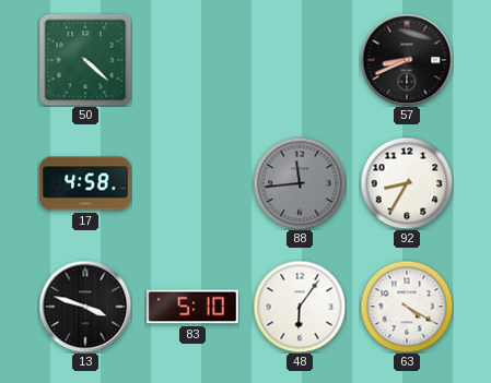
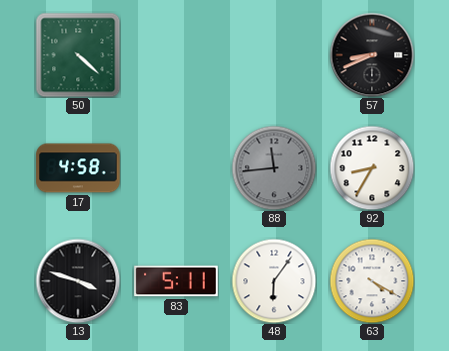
83: 5:10 -> 5:11
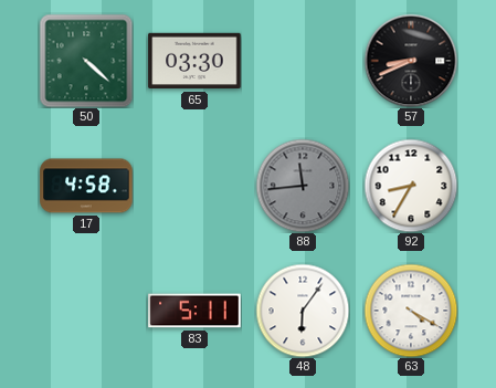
65: none -> 03:30
13: 3:48 -> none
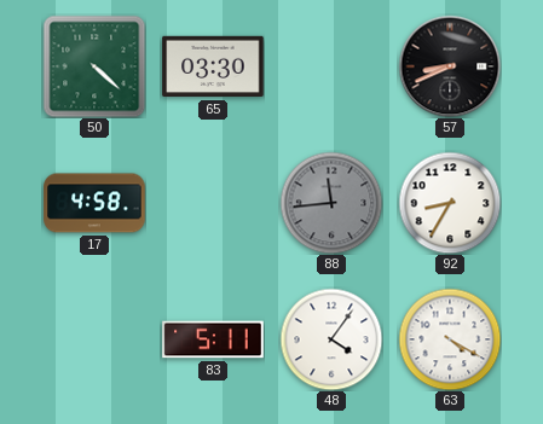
48: 6:06 -> 4:06
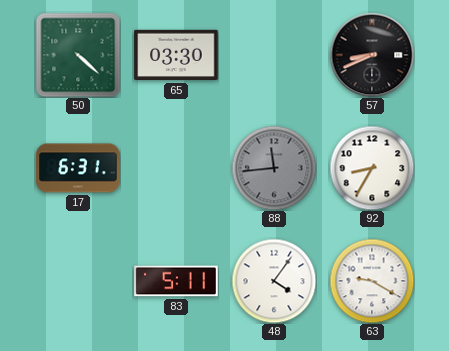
17: 4:58 -> 6:31
63: 4:20 -> 9:20
